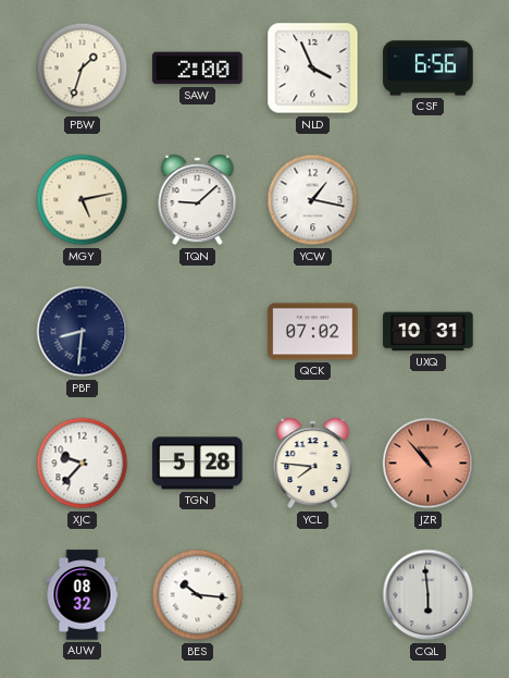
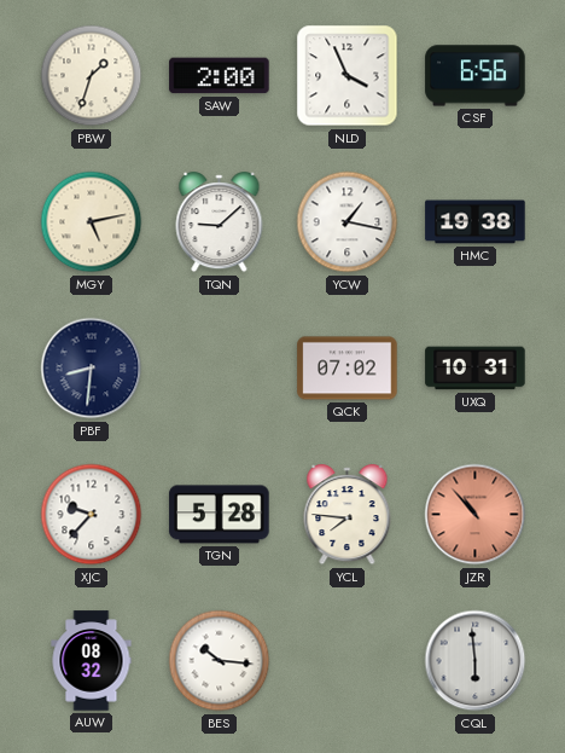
HMC: none -> 19:38
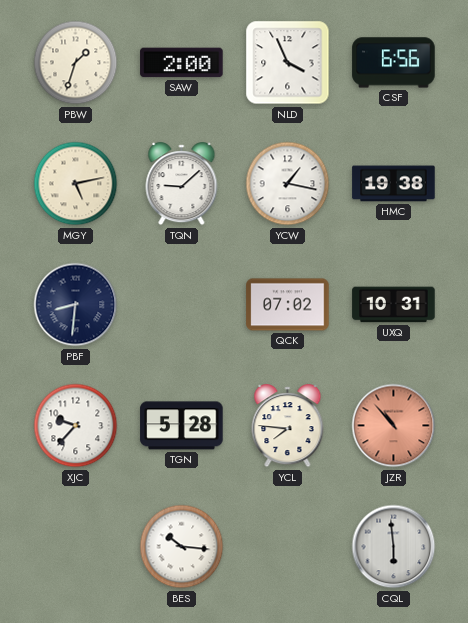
AUW: 08:32 -> none
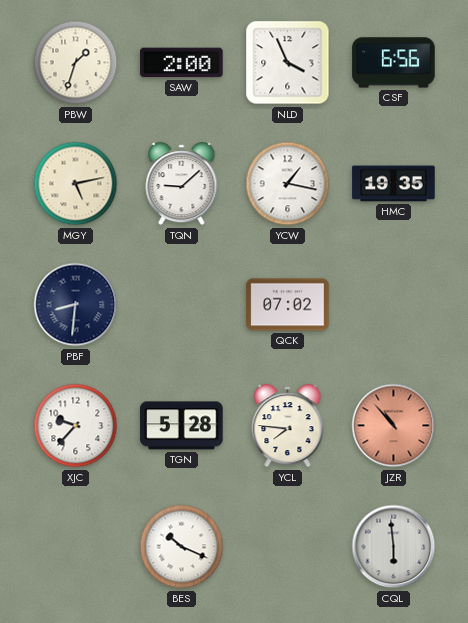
HMC: 19:38 -> 19:35
UXQ: 10:31 -> none
BES: 10:16 -> 10:19
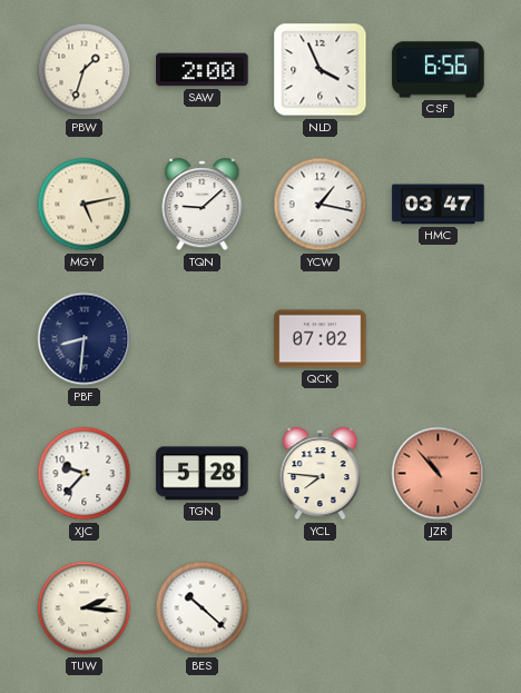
HMC: 19:35 -> 03:47
TUW: none -> 2:16
BES: 10:19 -> 10:22
CQL: 5:59 -> none
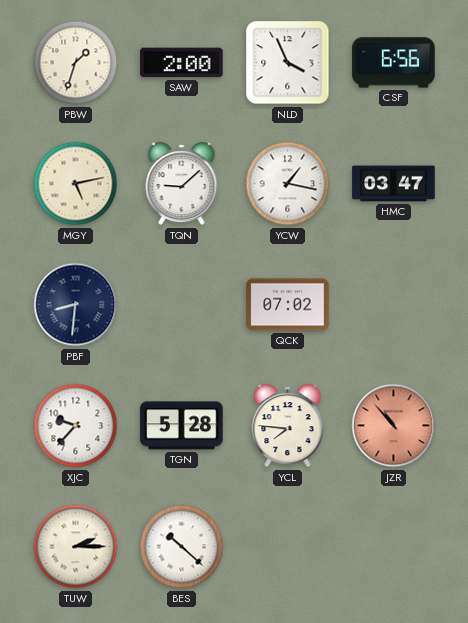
TUW: 2:16 -> 2:15
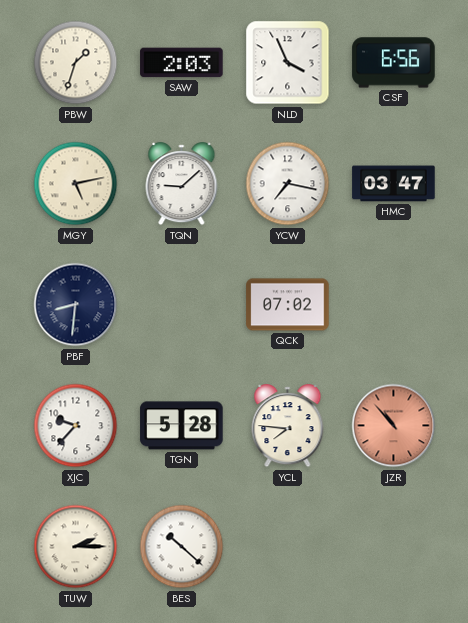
SAW: 2:00 -> 2:03
YCW: 1:17 -> 7:17
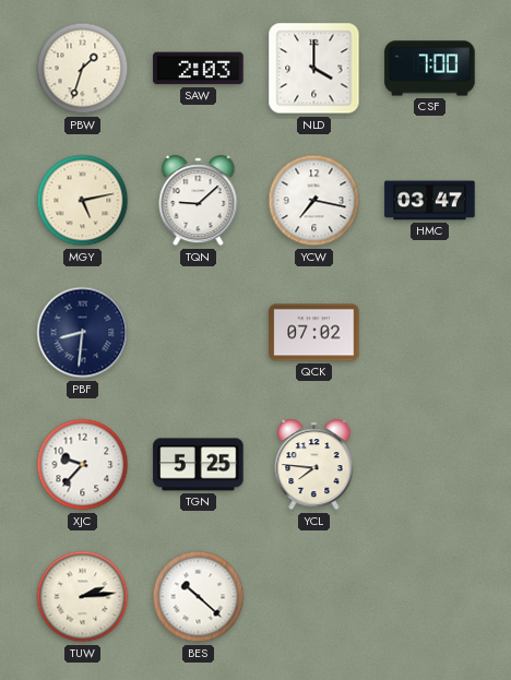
NLD: 3:56 -> 4:00
CSF: 6:56 -> 7:00
TGN: 5:28 -> 5:25
JZR: 10:53 -> none
TUW: 2:15 -> 2:14
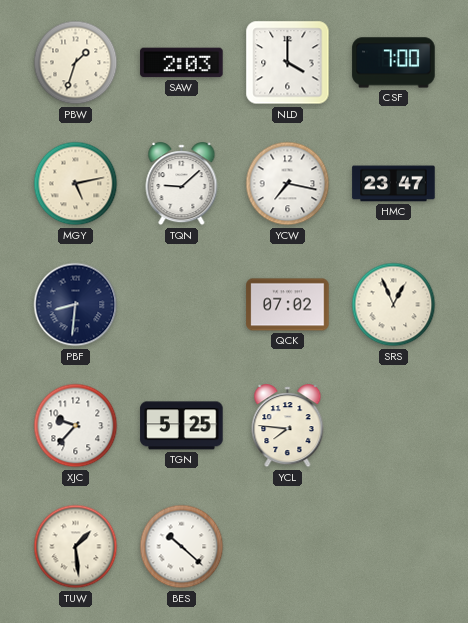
HMC: 03:47 -> 23:47
SRS: none -> 12:56
TUW: 2:14 -> 1:29
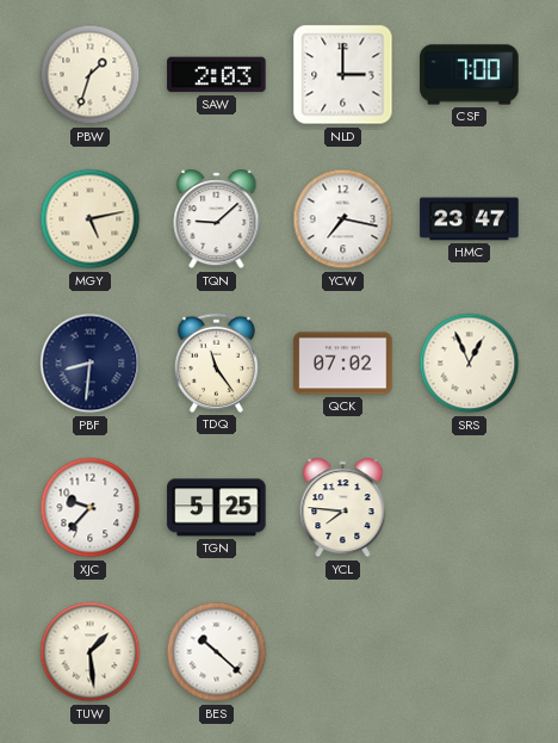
NLD: 4:00 -> 3:00
TDQ: none -> 11:24
